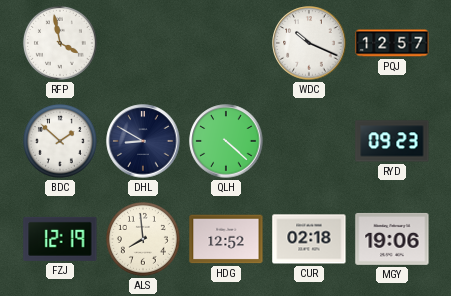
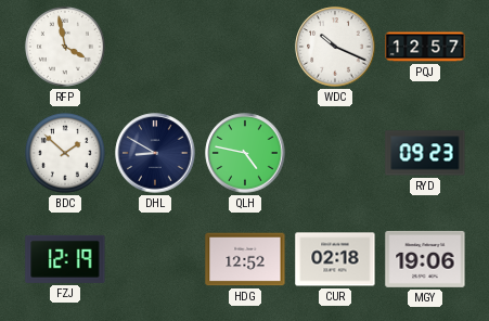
QLH: 4:22 -> 4:47
ALS: 7:59 -> none
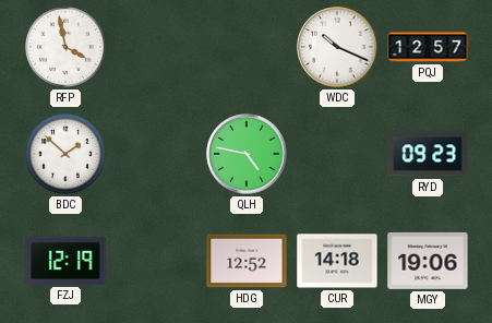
DHL: 8:50 -> none
CUR: 02:18 -> 14:18
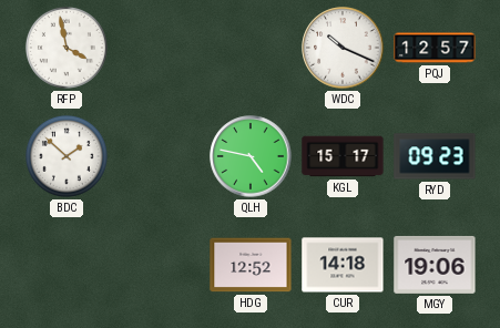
KGL: none -> 15:17
FZJ: 12:19 -> none
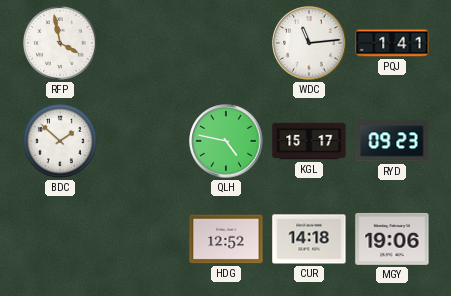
WDC: 10:19 -> 11:14
PQJ: 12:57 -> 1:41
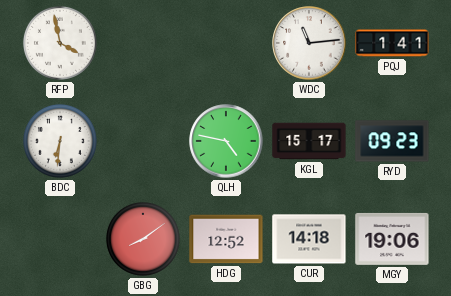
BDC: 1:52 -> 6:31
GBG: none -> 8:09
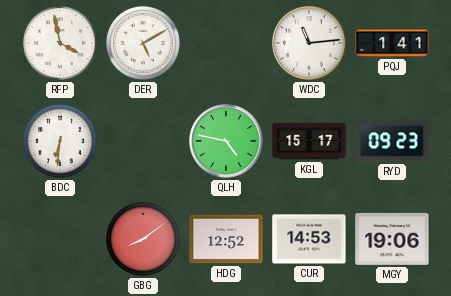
DER: none -> 5:10
CUR: 14:18 -> 14:53
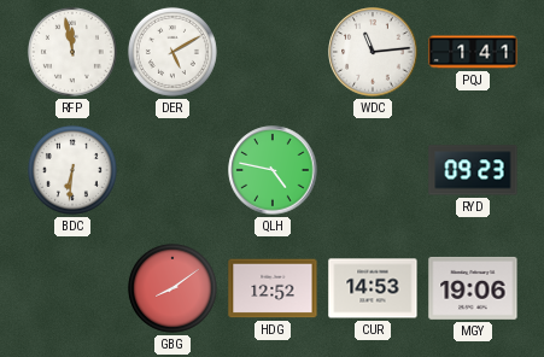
RFP: 3:58 -> 11:58
KGL: 15:17 -> none
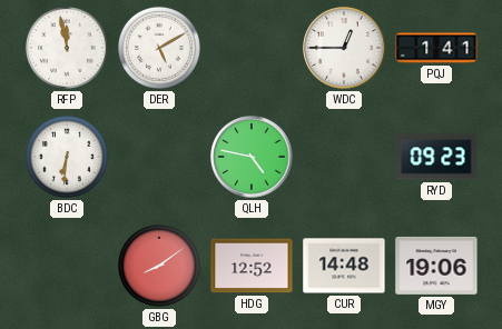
WDC: 11:14 -> 12:45
CUR: 14:53 -> 14:48
